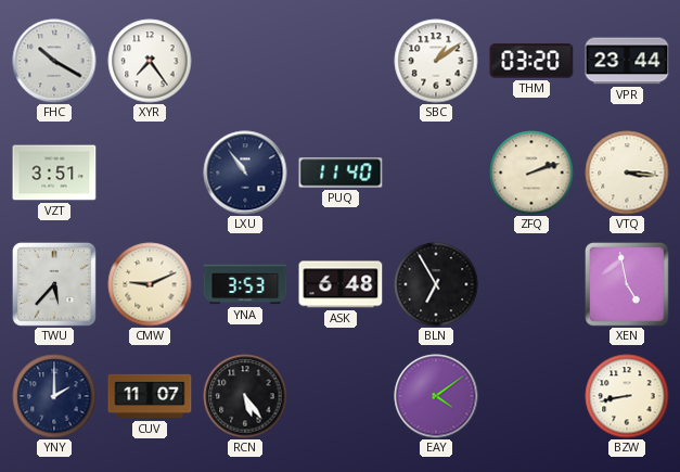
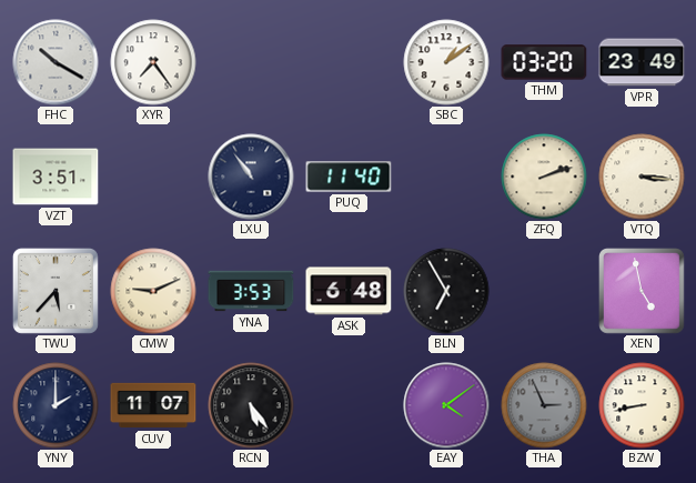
VPR: 23:44 -> 23:49
THA: none -> 2:56
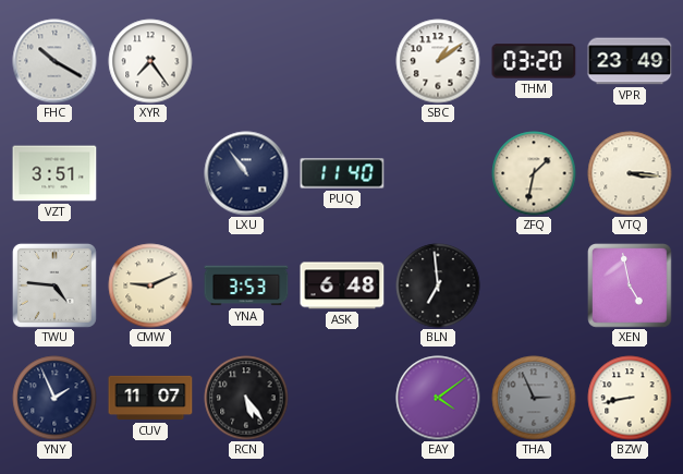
ZFQ: 2:12 -> 1:32
TWU: 5:37 -> 4:46
BLN: 6:55 -> 6:59
YNY: 2:00 -> 1:56
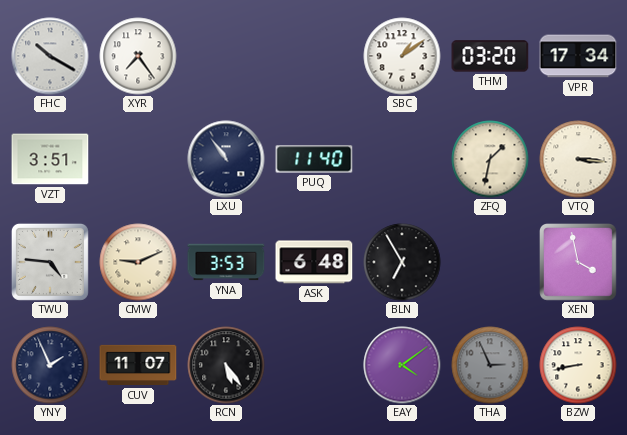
VPR: 23:49 -> 17:34
BLN: 6:59 -> 6:55
XEN: 4:58 -> 3:58
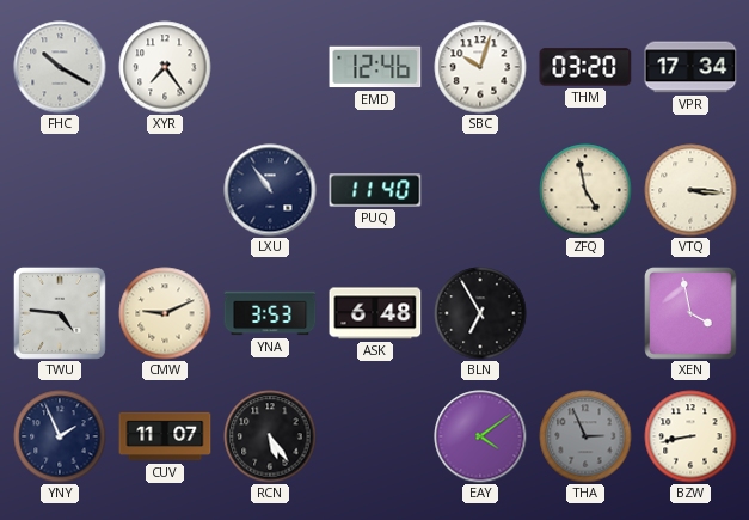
EMD: none -> 12:46
SBC: 1:09 -> 10:03
VZT: 3:51 -> none
ZFQ: 1:32 -> 4:58
